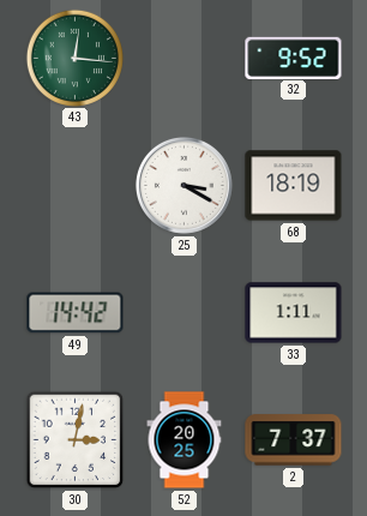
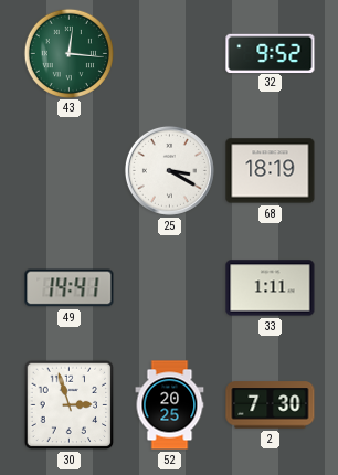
49: 14:42 -> 14:41
30: 3:02 -> 2:57
2: 7:37 -> 7:30
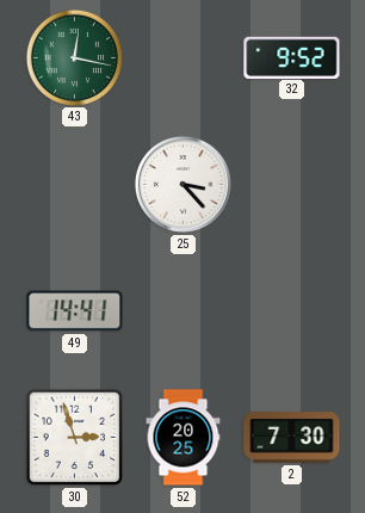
43: 12:16 -> 12:17
25: 3:20 -> 3:23
68: 18:19 -> none
33: 1:11 -> none
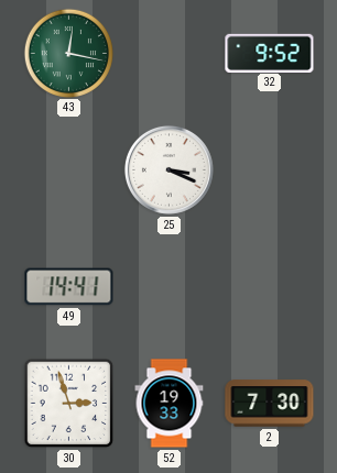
25: 3:23 -> 3:19
52: 20:25 -> 19:33
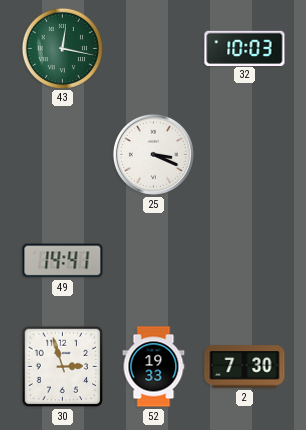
32: 9:52 -> 10:03
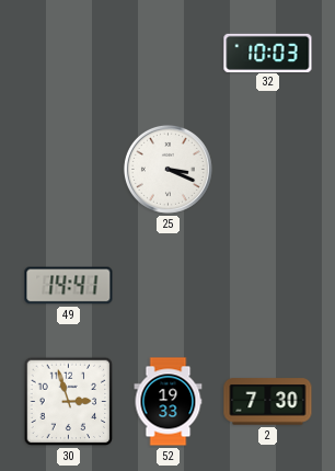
43: 12:17 -> none
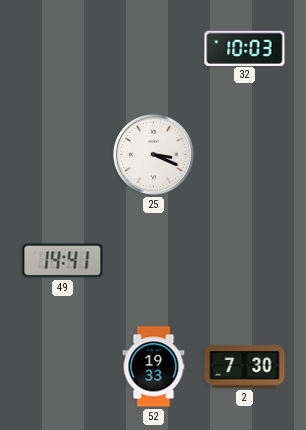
30: 2:57 -> none
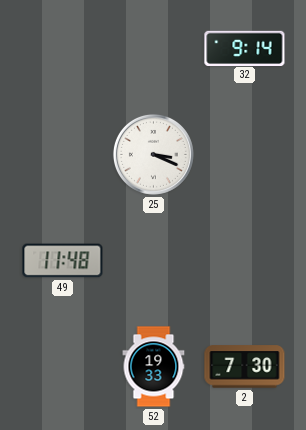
32: 10:03 -> 9:14
49: 14:41 -> 11:48
